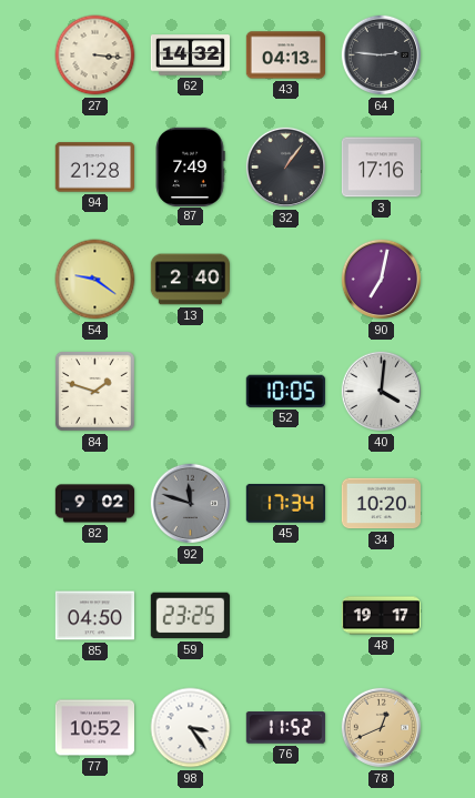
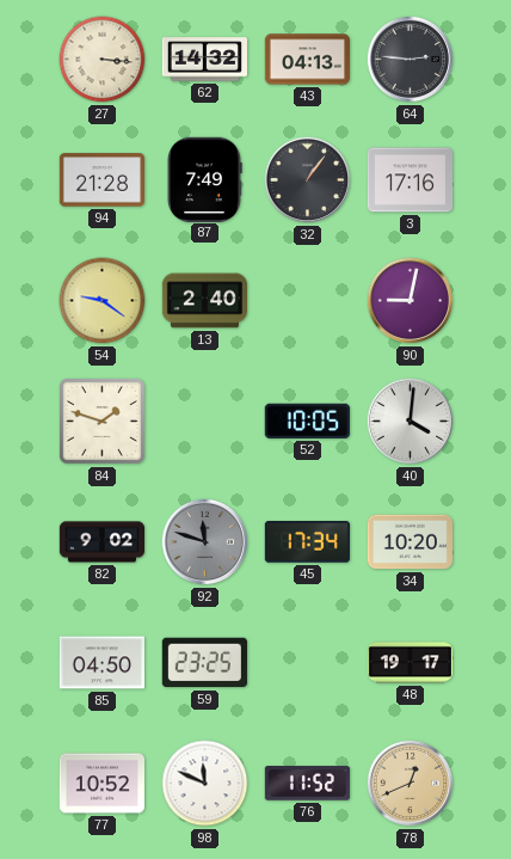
90: 7:02 -> 9:02
98: 3:24 -> 11:49
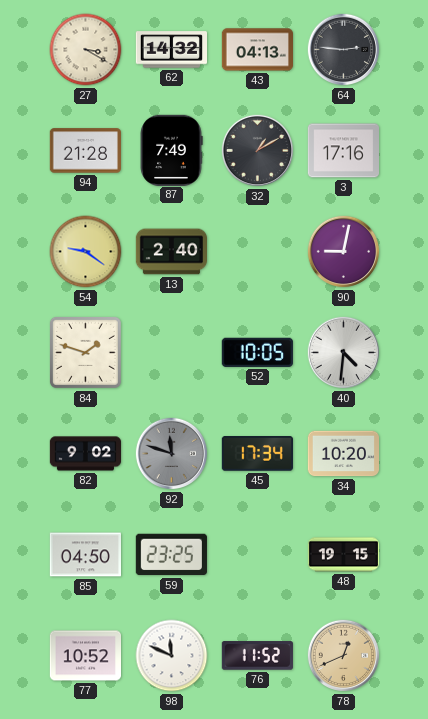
27: 3:16 -> 3:20
32: 1:06 -> 1:10
40: 4:01 -> 4:31
48: 19:17 -> 19:15
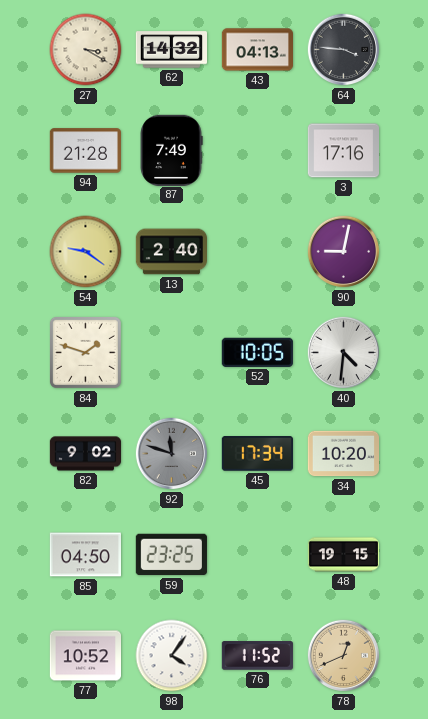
64: 2:46 -> 3:46
32: 1:10 -> none
98: 11:49 -> 4:06
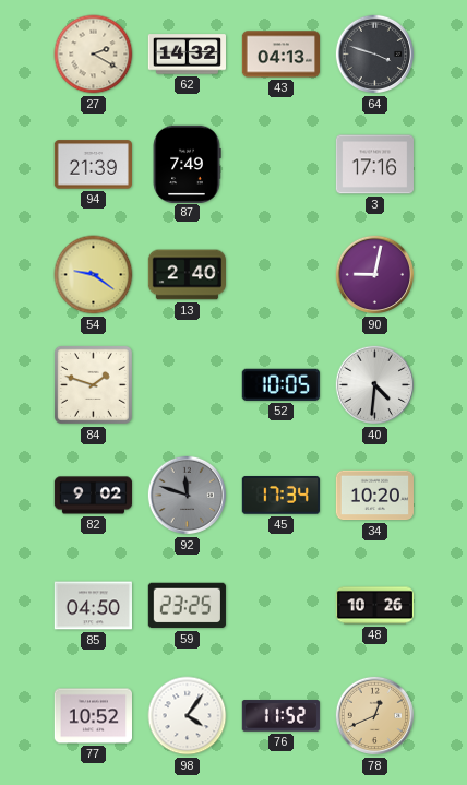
27: 3:20 -> 2:20
64: 3:46 -> 3:48
94: 21:28 -> 21:39
48: 19:15 -> 10:26
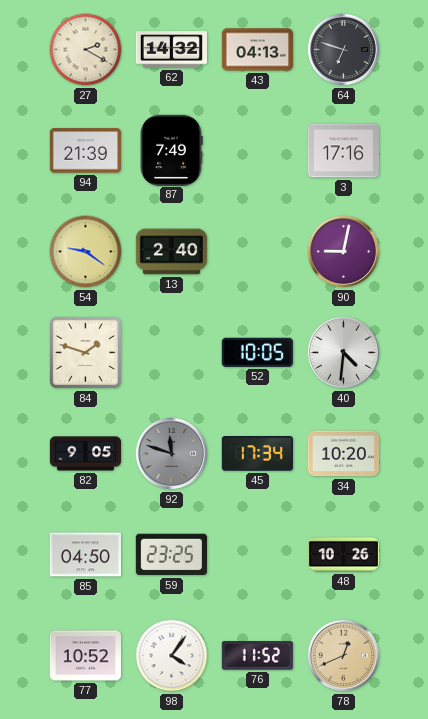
64: 3:48 -> 6:48
82: 9:02 -> 9:05
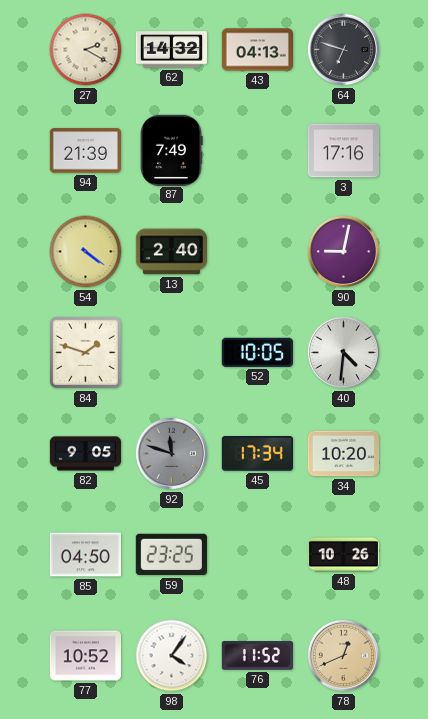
54: 9:21 -> 4:21
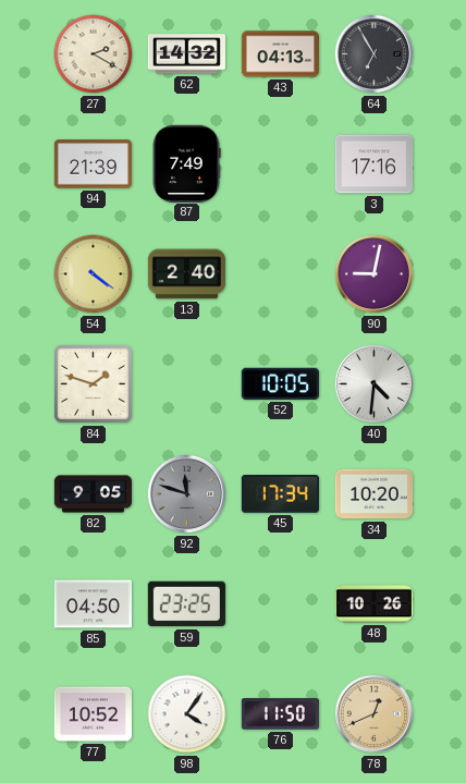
64: 6:48 -> 6:55
76: 11:52 -> 11:50
